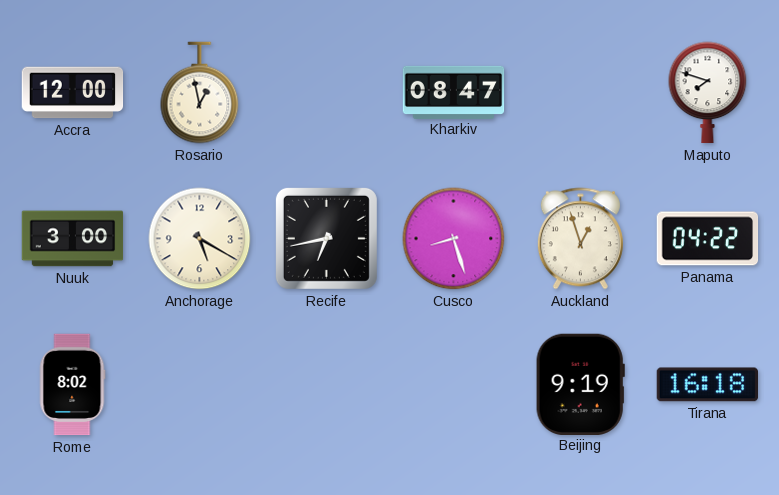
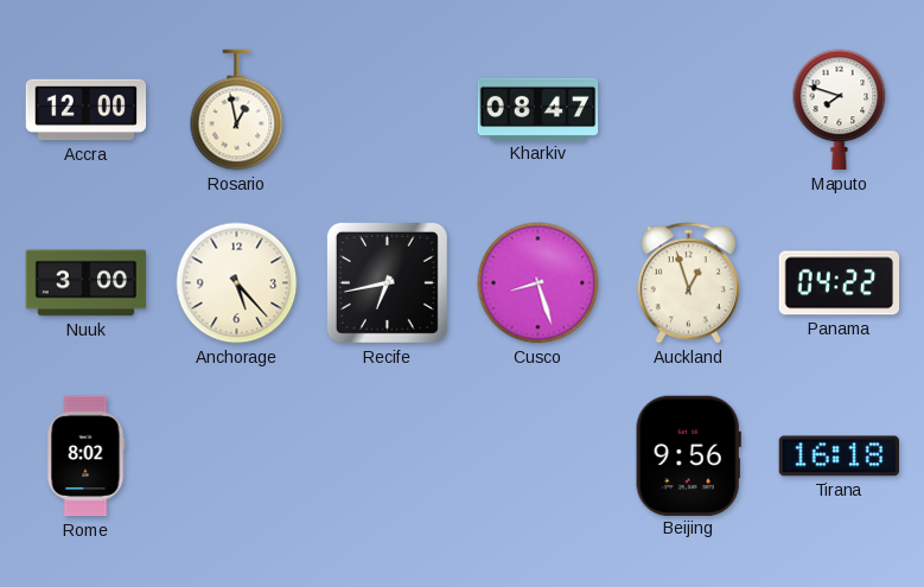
Anchorage: 5:20 -> 5:23
Beijing: 9:19 -> 9:56
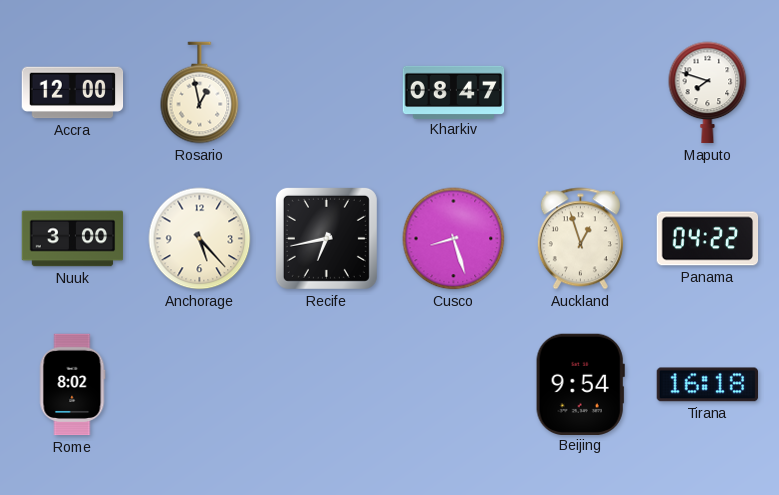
Beijing: 9:56 -> 9:54
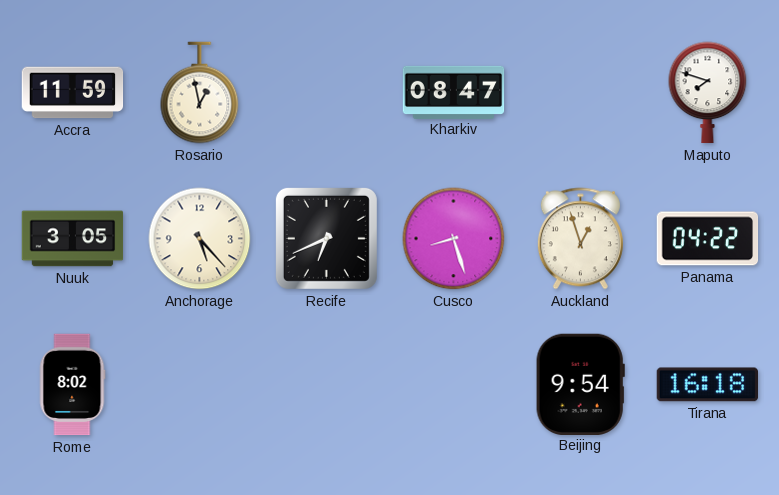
Accra: 12:00 -> 11:59
Nuuk: 3:00 -> 3:05
Recife: 6:43 -> 6:41
